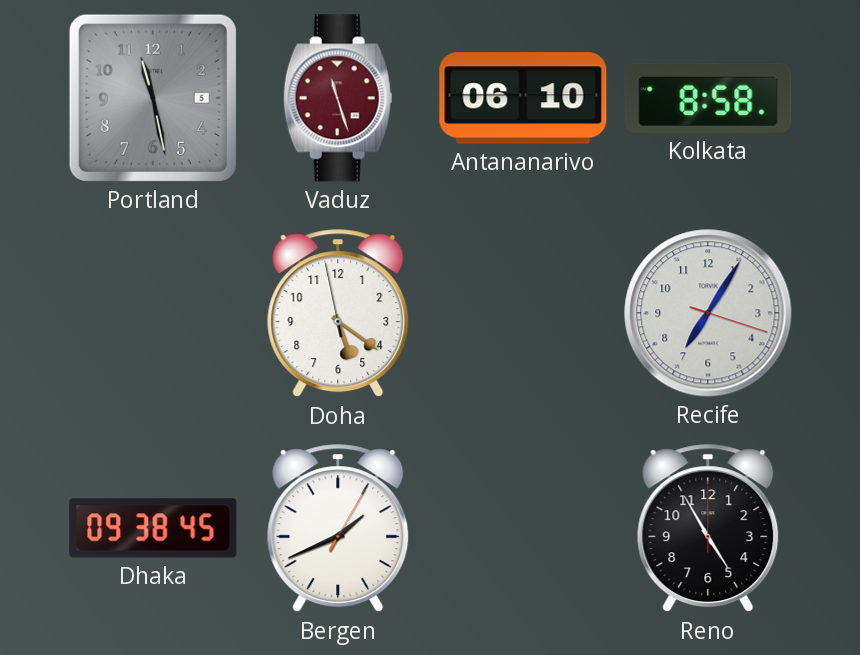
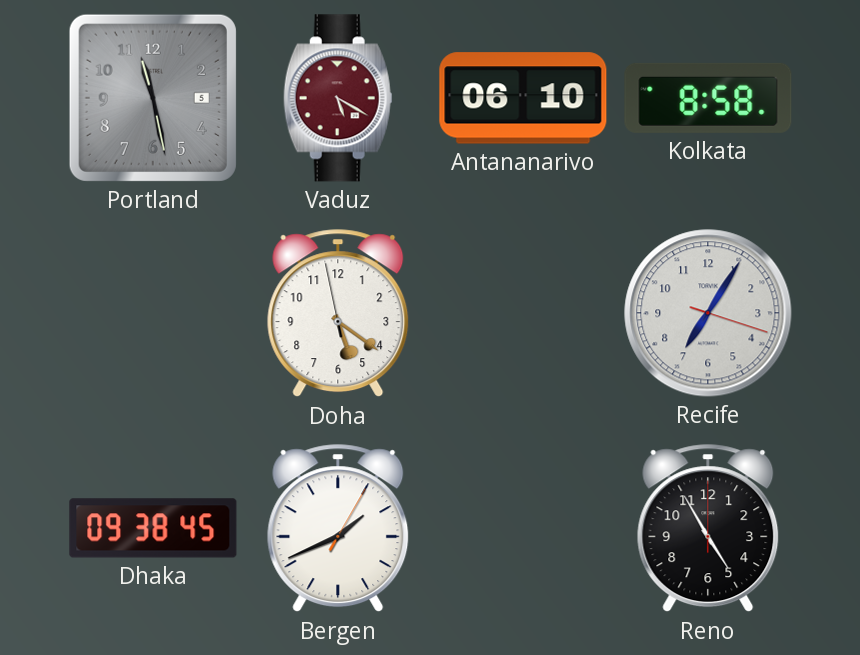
Vaduz: 11:27 -> 5:20
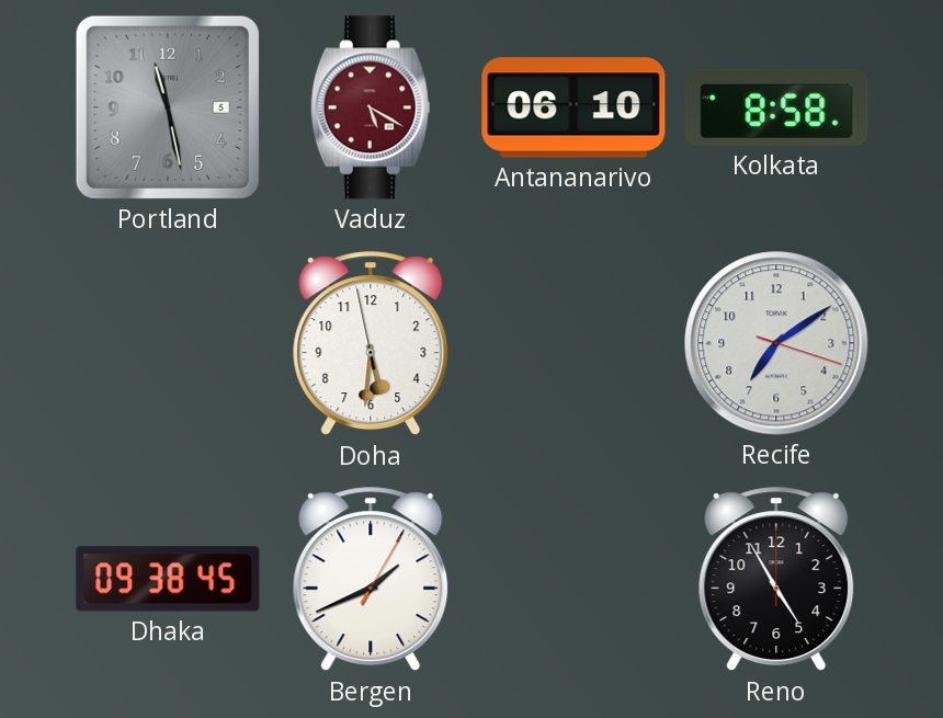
Doha: 5:20 -> 5:30
Recife: 7:05 -> 7:09
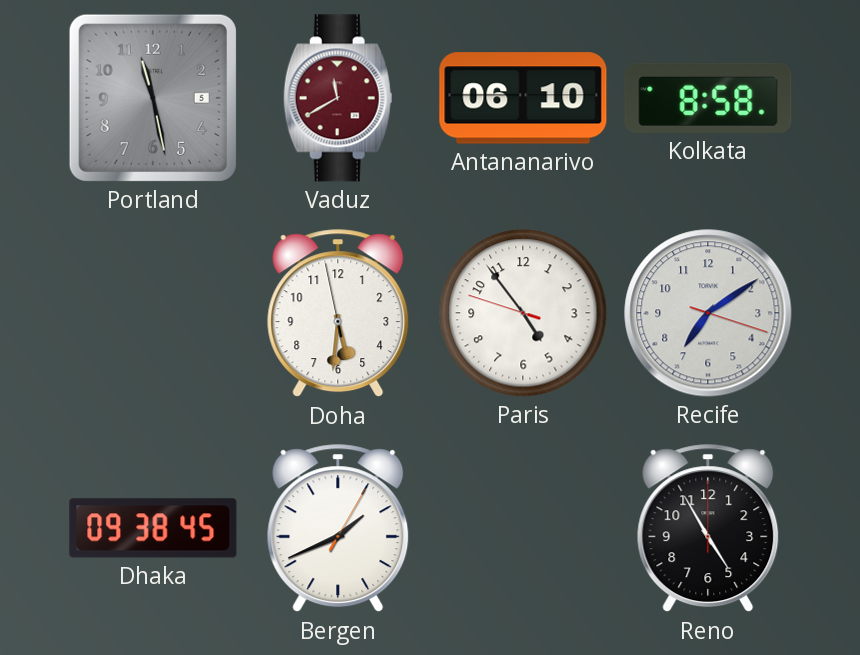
Vaduz: 5:20 -> 11:40
Paris: none -> 4:53
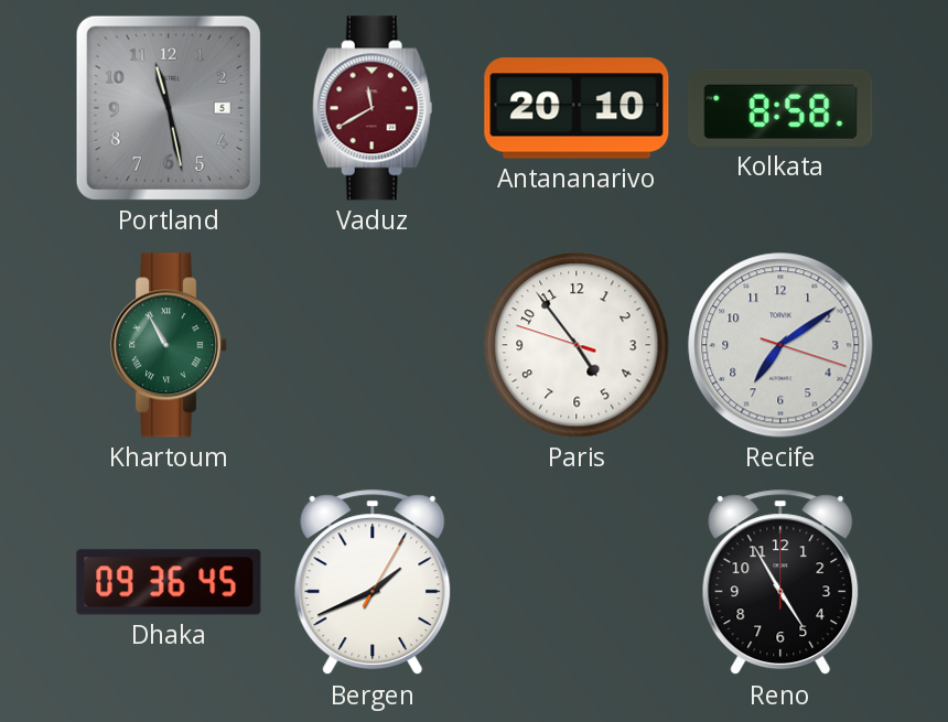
Antananarivo: 06:10 -> 20:10
Khartoum: none -> 10:55
Doha: 5:30 -> none
Dhaka: 09:38 -> 09:36
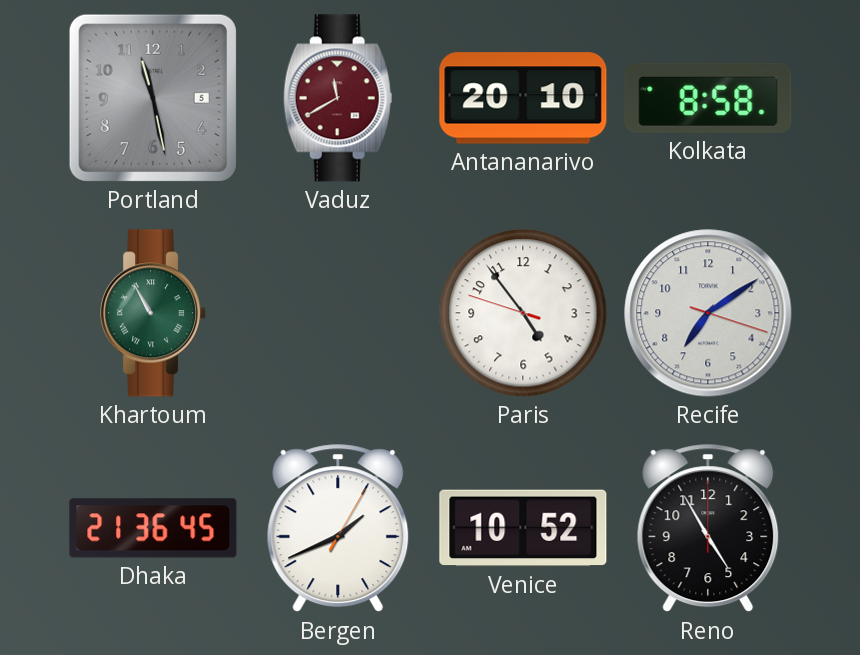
Dhaka: 09:36 -> 21:36
Venice: none -> 10:52
